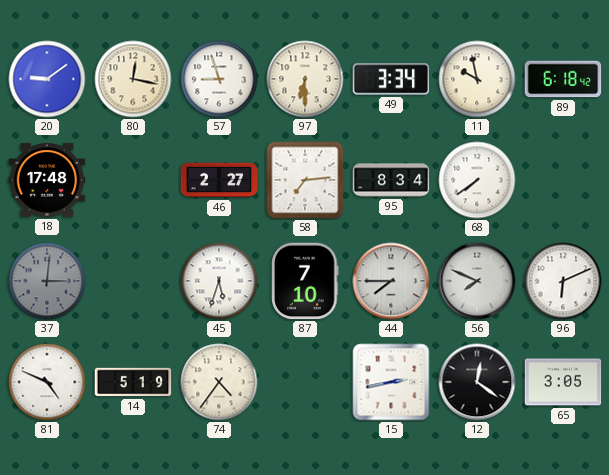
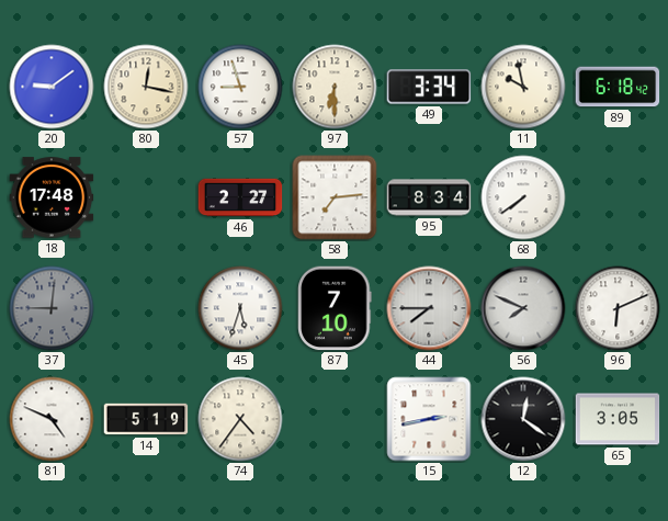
37: 3:01 -> 9:01
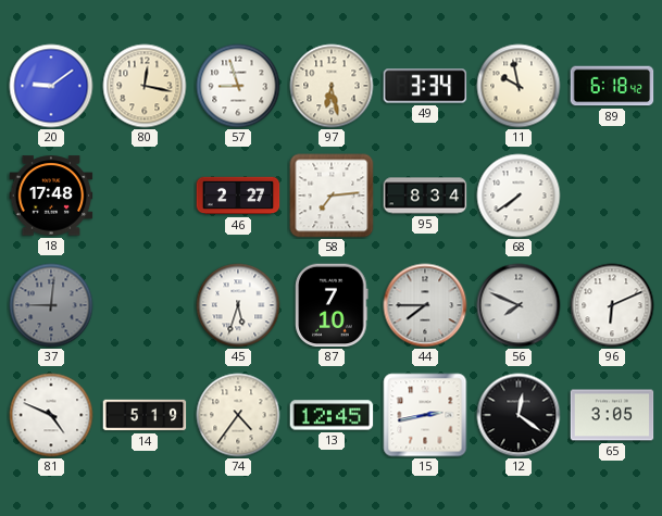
97: 6:30 -> 6:28
13: none -> 12:45
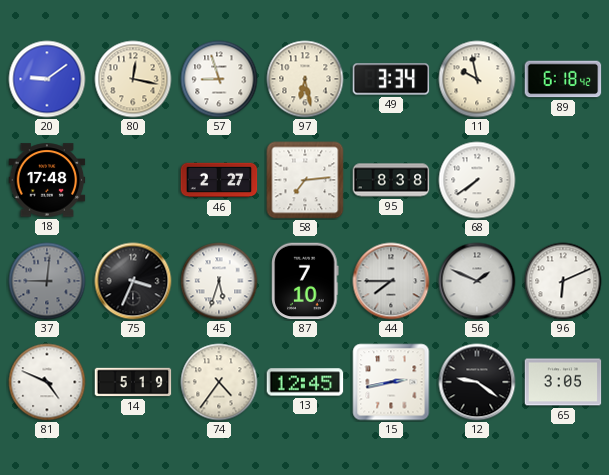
95: 8:34 -> 8:38
75: none -> 3:34
56: 7:49 -> 1:49
12: 12:21 -> 9:21
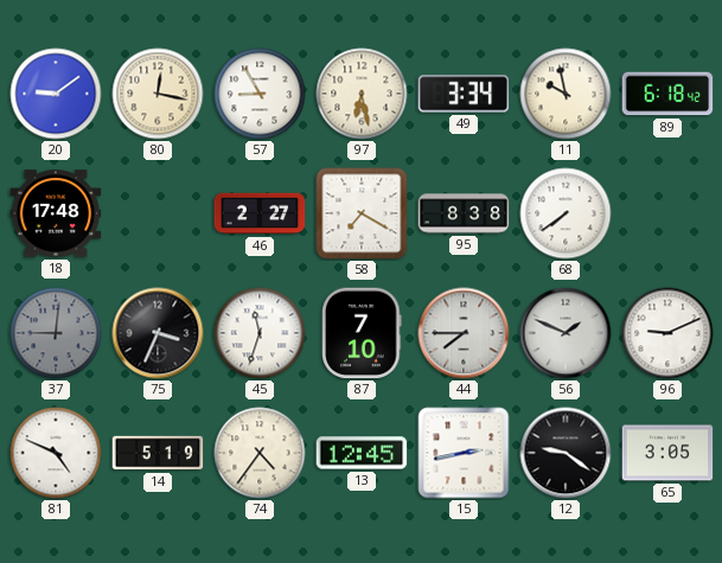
57: 8:57 -> 8:55
58: 7:14 -> 7:20
45: 5:33 -> 11:33
96: 6:11 -> 9:11
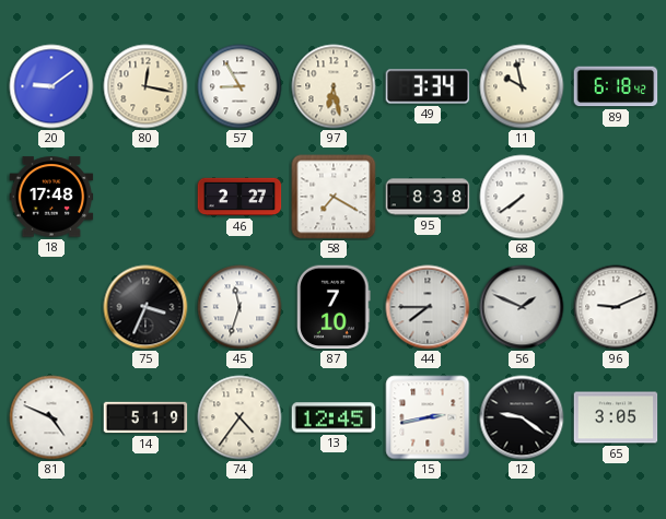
37: 9:01 -> none
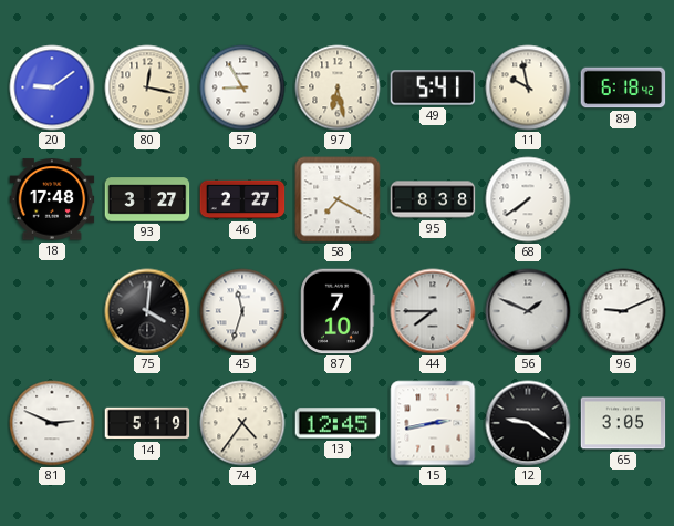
49: 3:34 -> 5:41
93: none -> 3:27
75: 3:34 -> 4:01
81: 4:49 -> 2:49
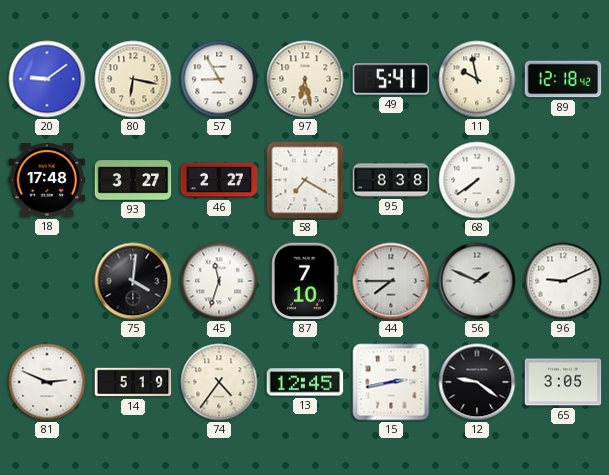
80: 12:17 -> 6:17
89: 6:18 -> 12:18
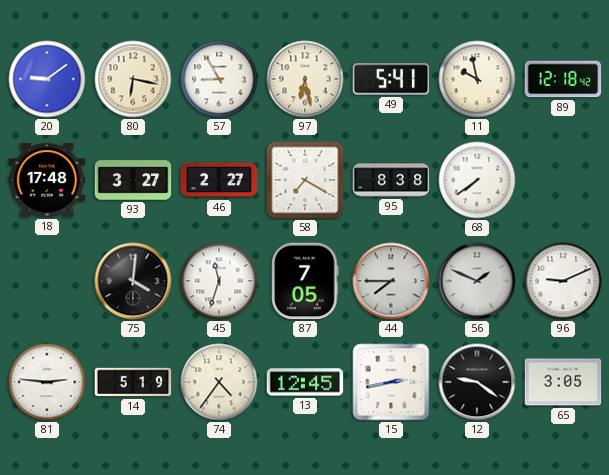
87: 7:10 -> 7:05
81: 2:49 -> 2:46
